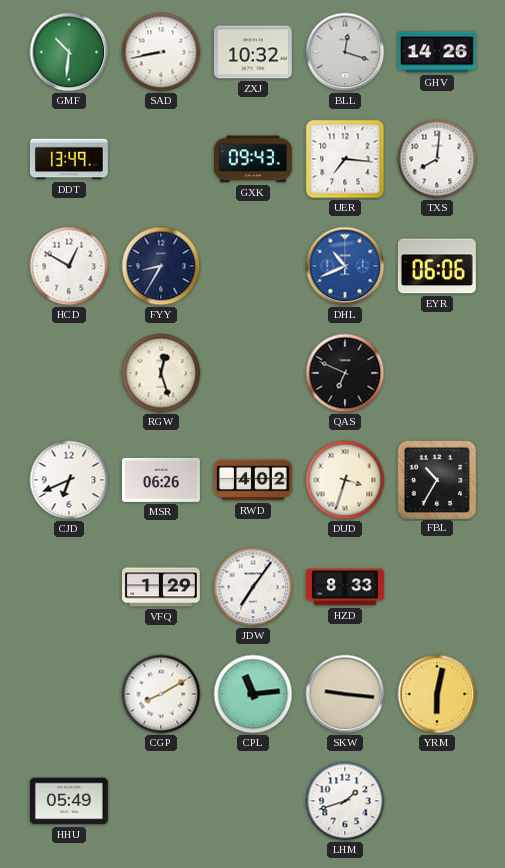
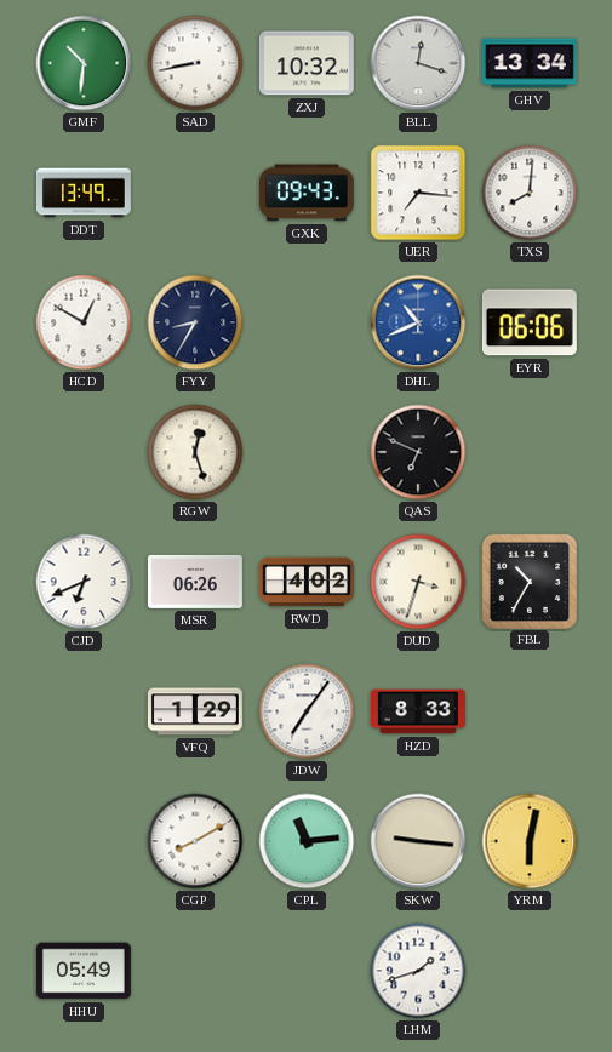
GHV: 14:26 -> 13:34
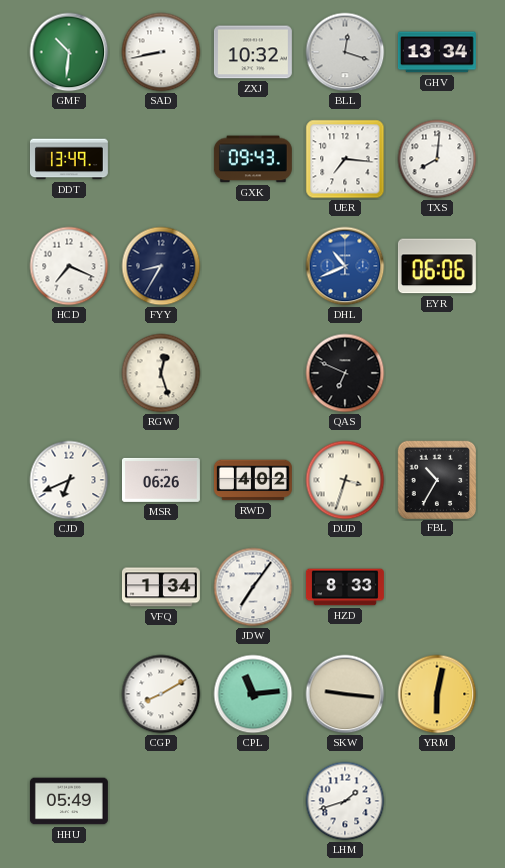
HCD: 12:50 -> 7:19
VFQ: 1:29 -> 1:34
